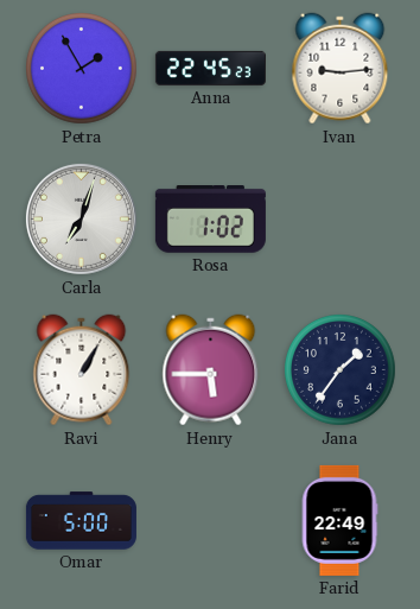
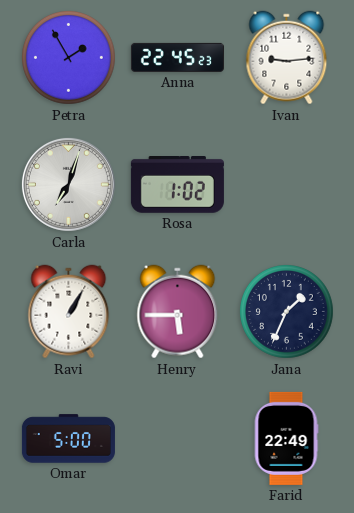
Jana: 1:36 -> 1:34
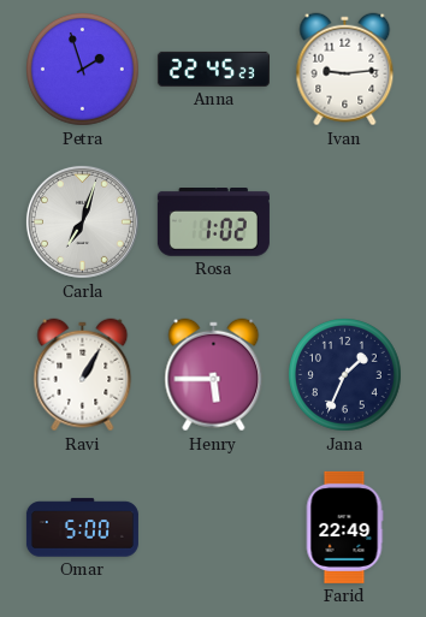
Petra: 1:55 -> 1:57
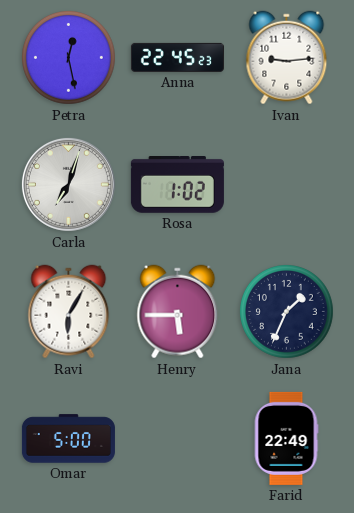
Petra: 1:57 -> 12:28
Ravi: 1:05 -> 6:05
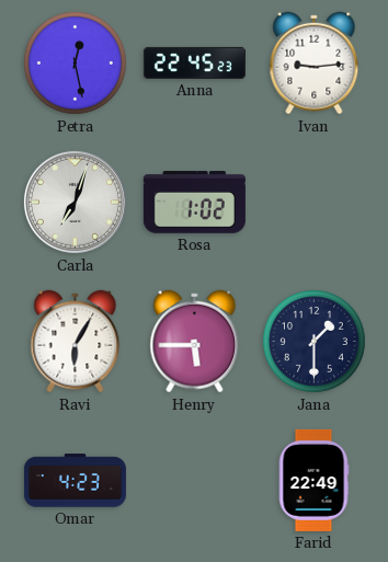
Jana: 1:34 -> 1:30
Omar: 5:00 -> 4:23
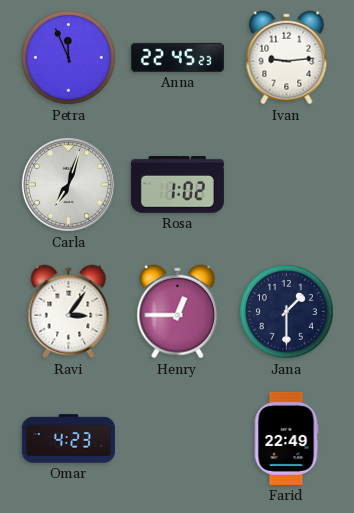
Petra: 12:28 -> 11:56
Ravi: 6:05 -> 3:06
Henry: 5:45 -> 12:45
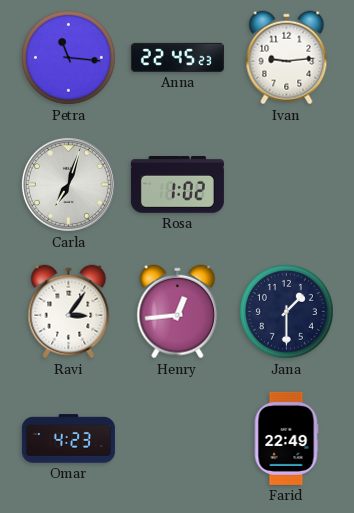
Petra: 11:56 -> 11:16
Henry: 12:45 -> 12:44
